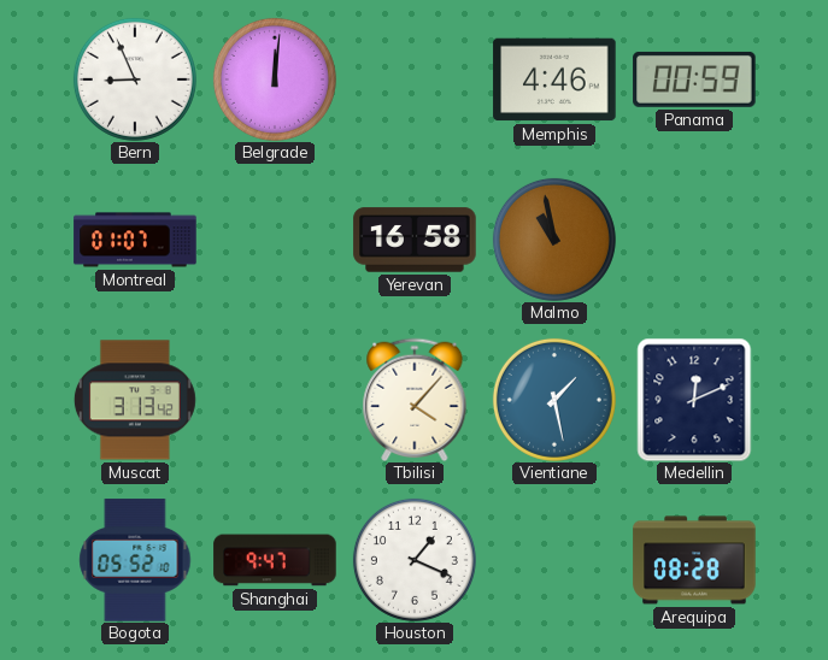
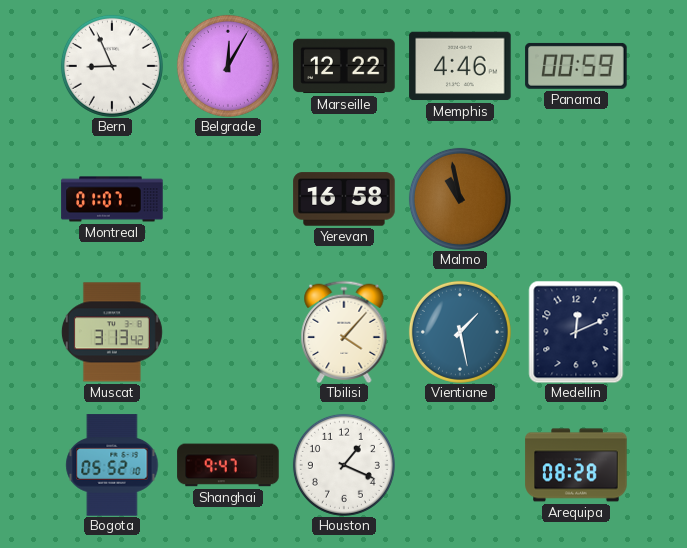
Belgrade: 12:01 -> 12:05
Marseille: none -> 12:22
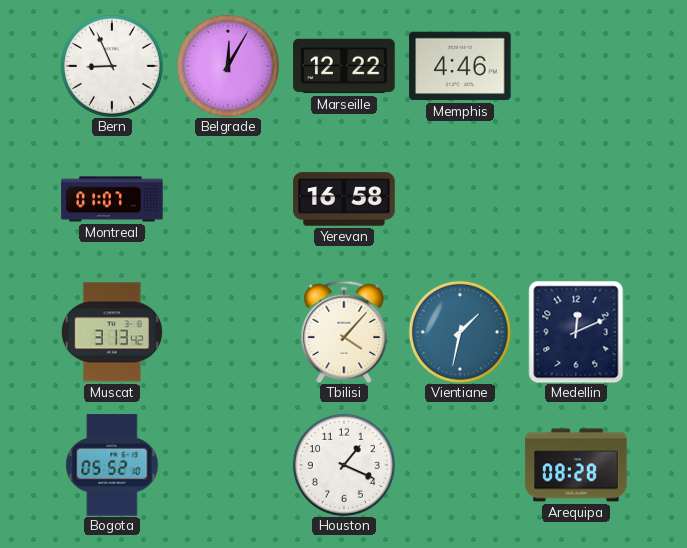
Panama: 00:59 -> none
Malmo: 10:58 -> none
Vientiane: 1:28 -> 1:32
Shanghai: 9:47 -> none
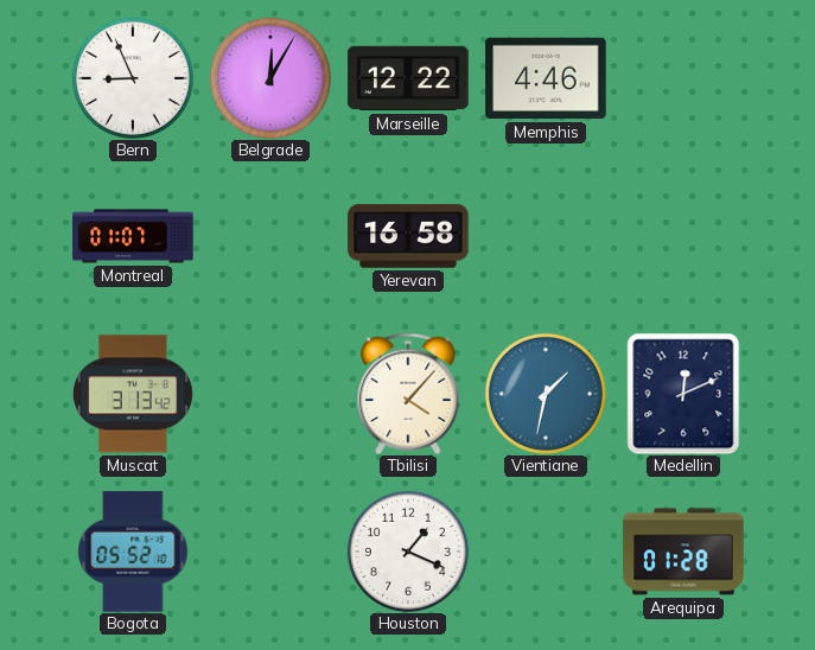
Arequipa: 08:28 -> 01:28
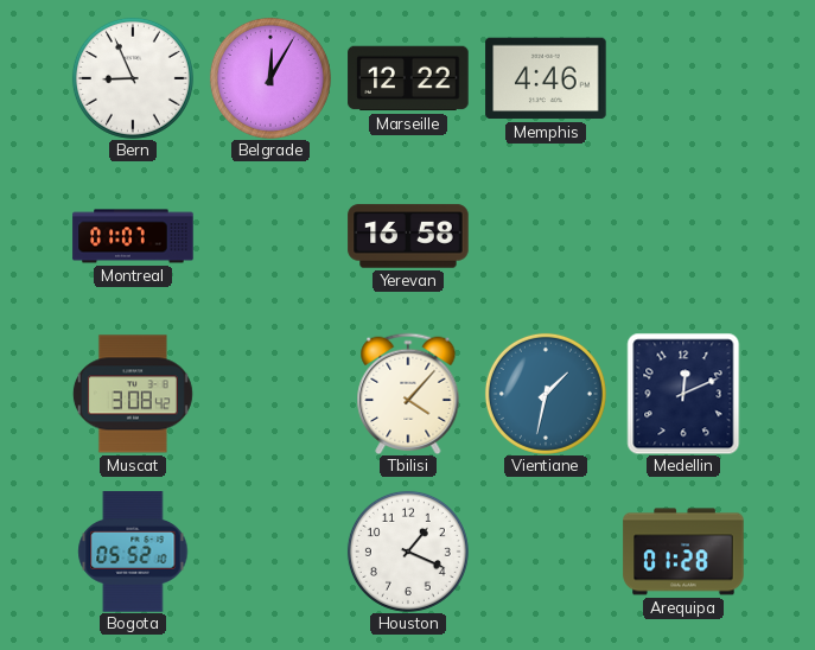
Muscat: 3:13 -> 3:08
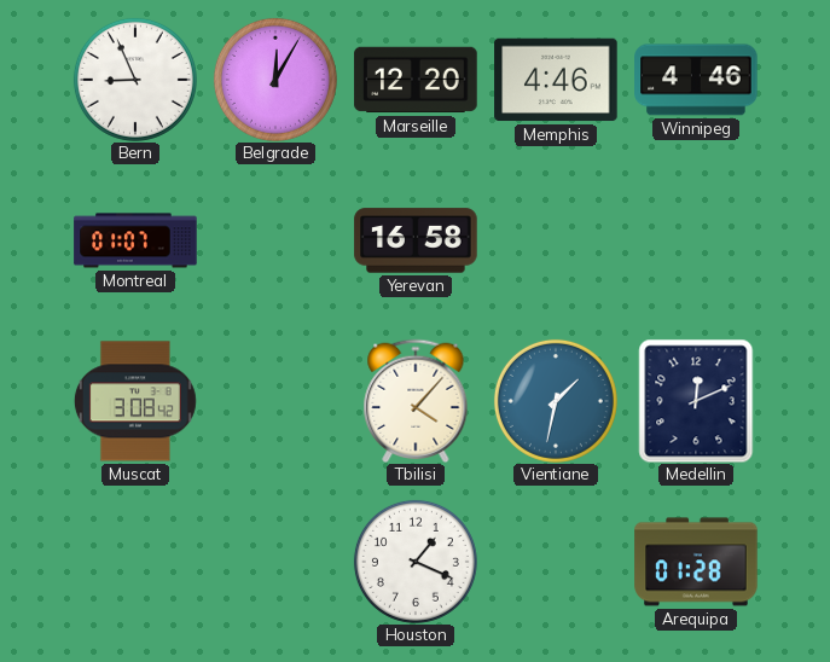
Marseille: 12:22 -> 12:20
Winnipeg: none -> 4:46
Bogota: 05:52 -> none
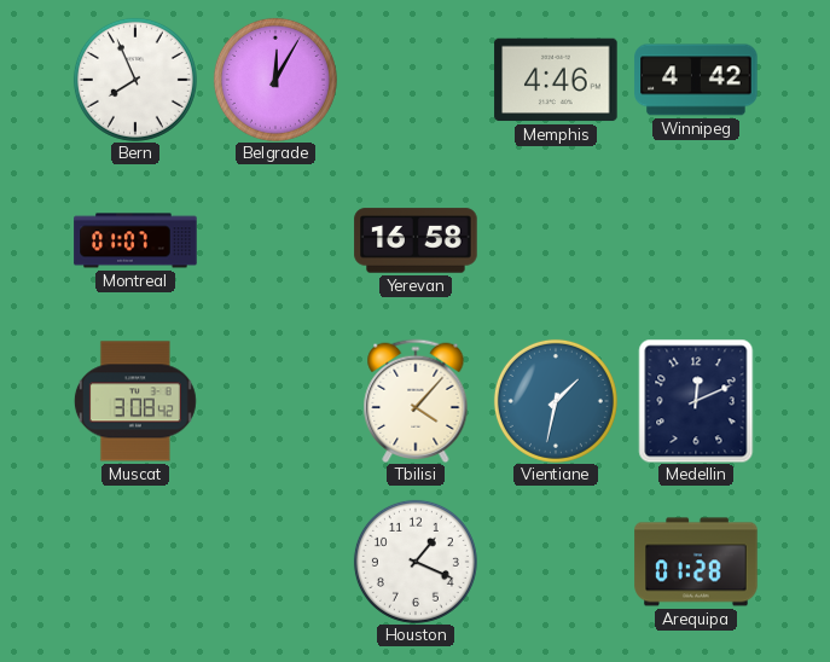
Bern: 8:56 -> 7:56
Marseille: 12:20 -> none
Winnipeg: 4:46 -> 4:42
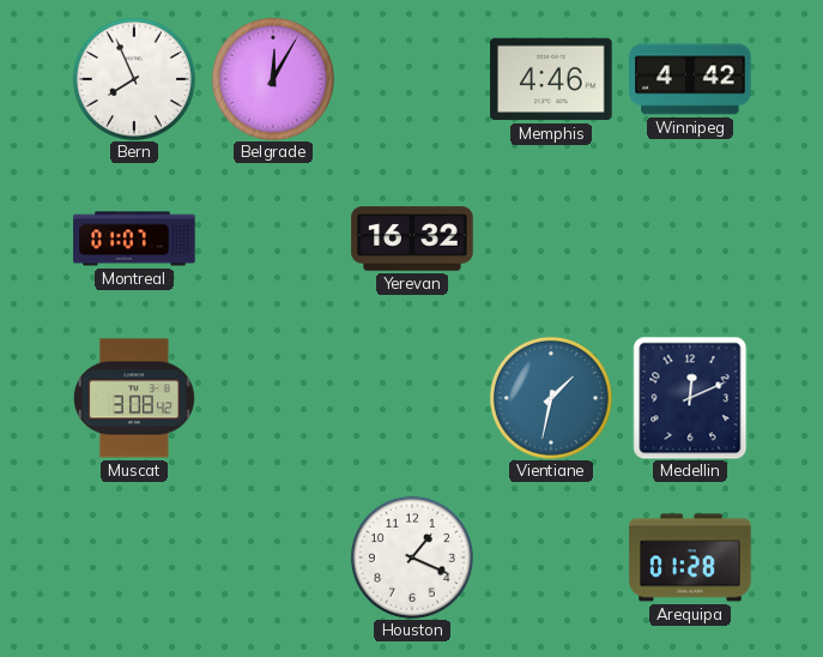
Yerevan: 16:58 -> 16:32
Tbilisi: 4:07 -> none
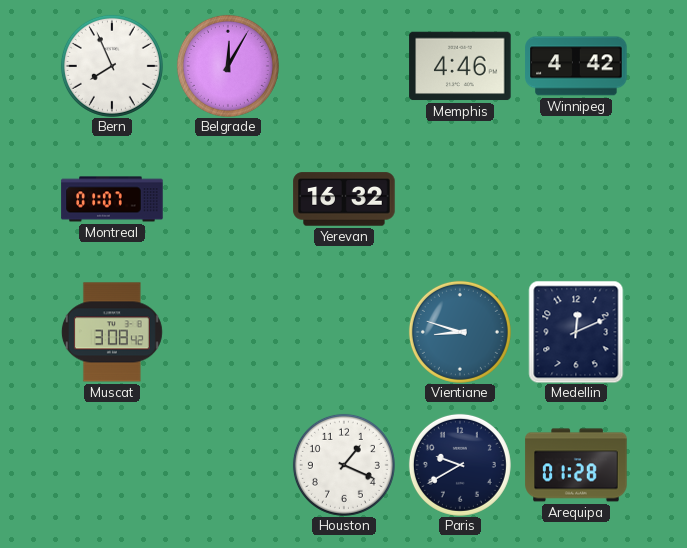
Vientiane: 1:32 -> 8:48
Paris: none -> 9:40
